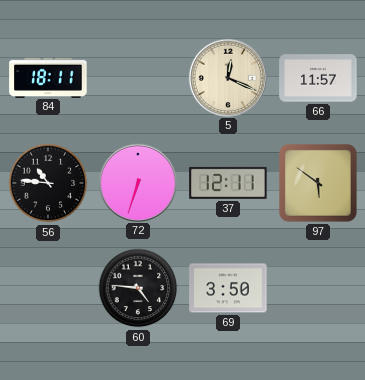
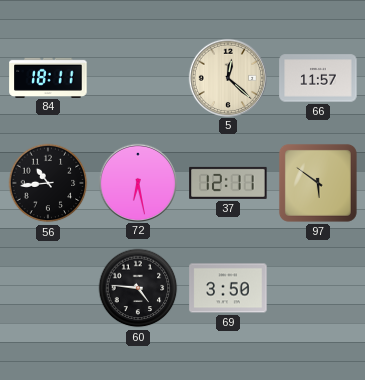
5: 12:19 -> 12:22
56: 10:46 -> 10:44
72: 6:33 -> 6:28
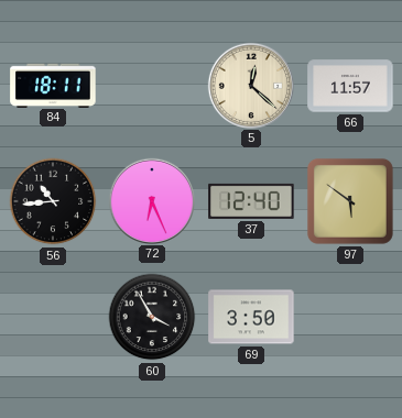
72: 6:28 -> 6:26
37: 12:11 -> 12:40
60: 4:46 -> 3:55
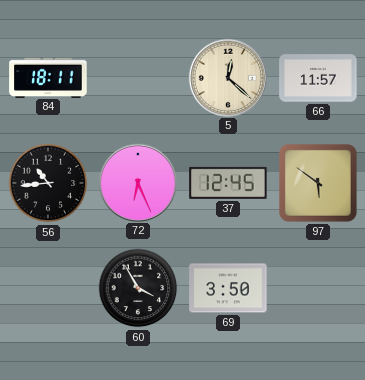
37: 12:40 -> 12:45
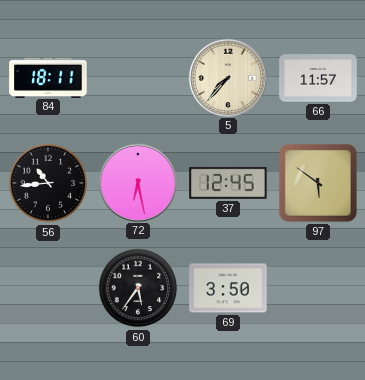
5: 12:22 -> 7:37
72: 6:26 -> 6:28
60: 3:55 -> 5:36
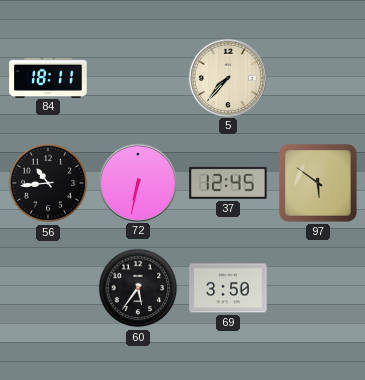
66: 11:57 -> none
72: 6:28 -> 6:32
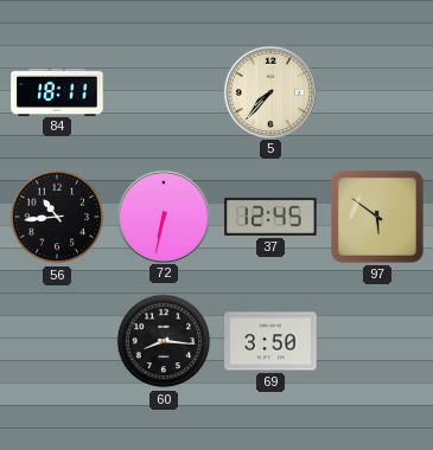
60: 5:36 -> 8:16
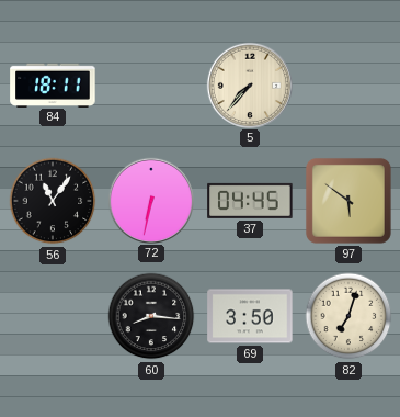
56: 10:44 -> 11:06
37: 12:45 -> 04:45
82: none -> 7:03
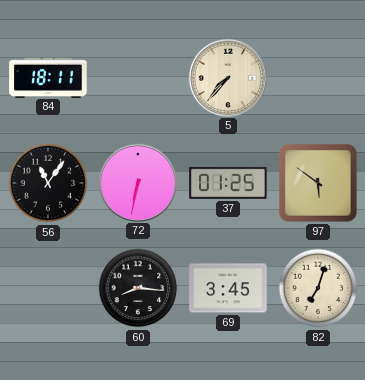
37: 04:45 -> 01:25
69: 3:50 -> 3:45
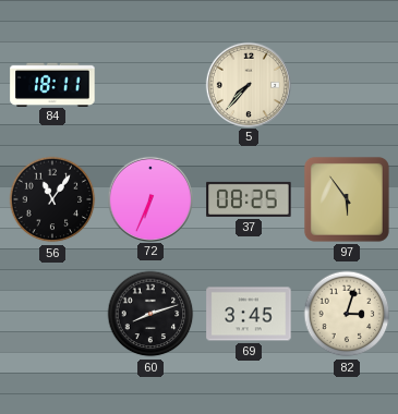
72: 6:32 -> 6:34
37: 01:25 -> 08:25
97: 5:51 -> 5:54
60: 8:16 -> 8:12
82: 7:03 -> 3:03
